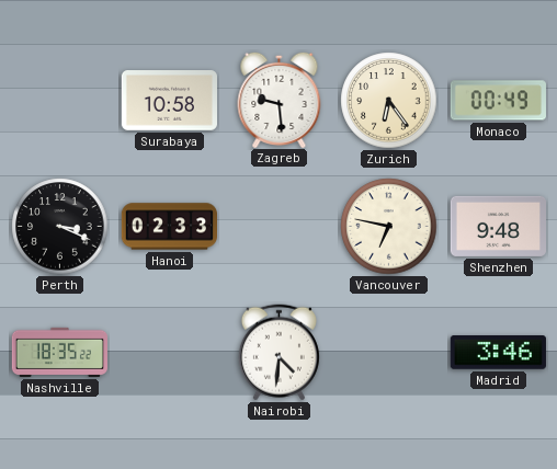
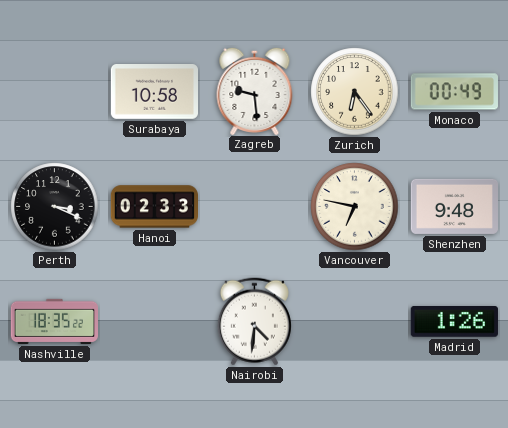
Madrid: 3:46 -> 1:26
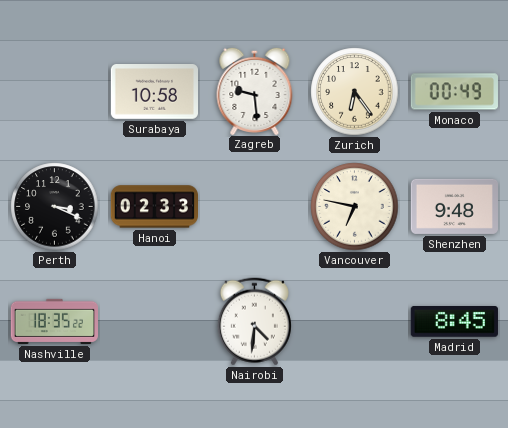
Madrid: 1:26 -> 8:45
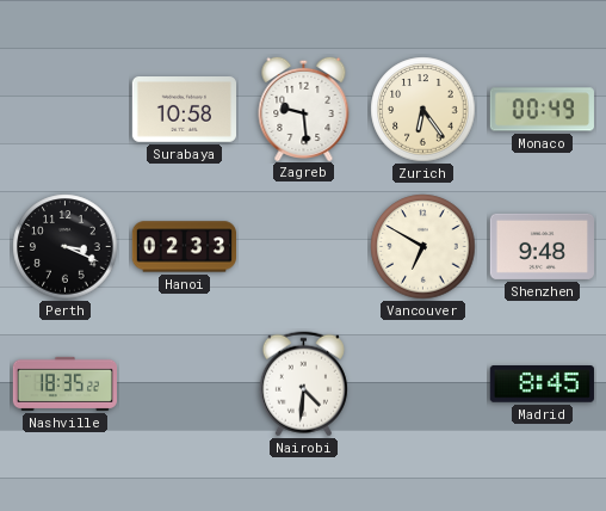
Vancouver: 6:47 -> 6:50
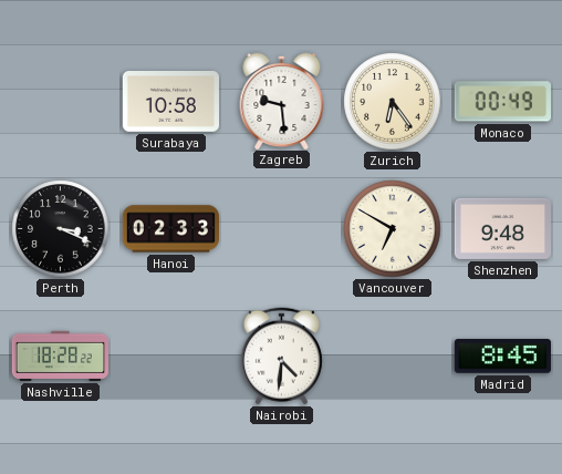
Nashville: 18:35 -> 18:28
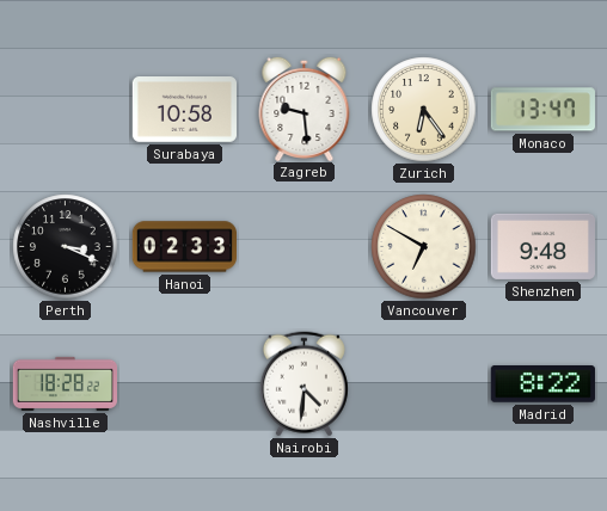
Monaco: 00:49 -> 13:47
Madrid: 8:45 -> 8:22
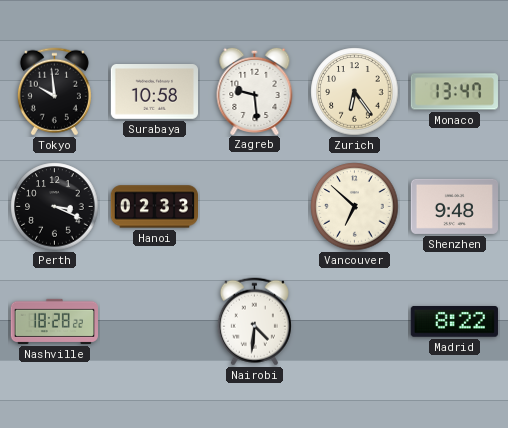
Tokyo: none -> 9:59
Vancouver: 6:50 -> 6:52
